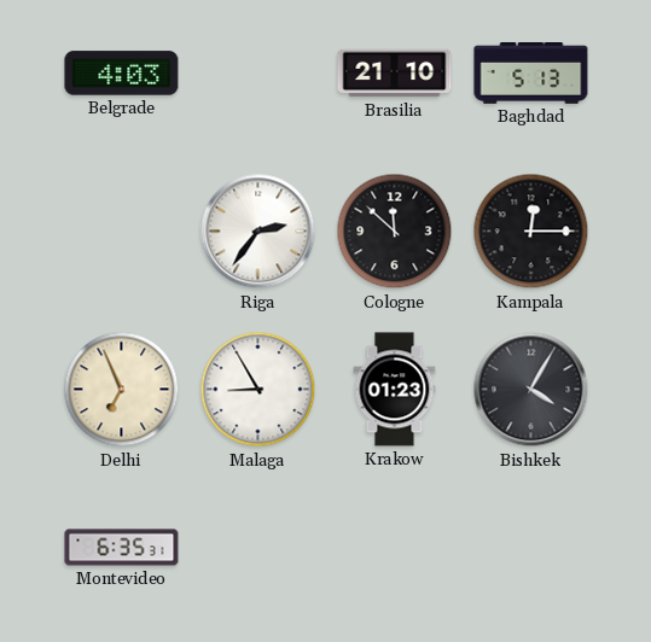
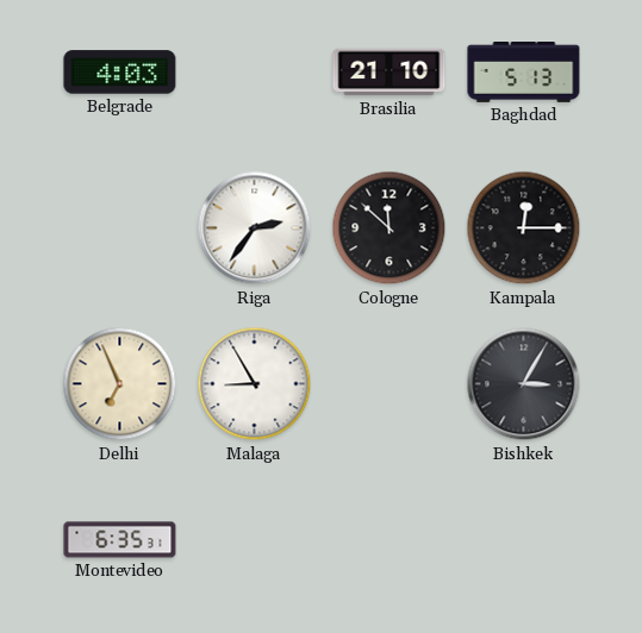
Krakow: 01:23 -> none
Bishkek: 4:05 -> 3:05
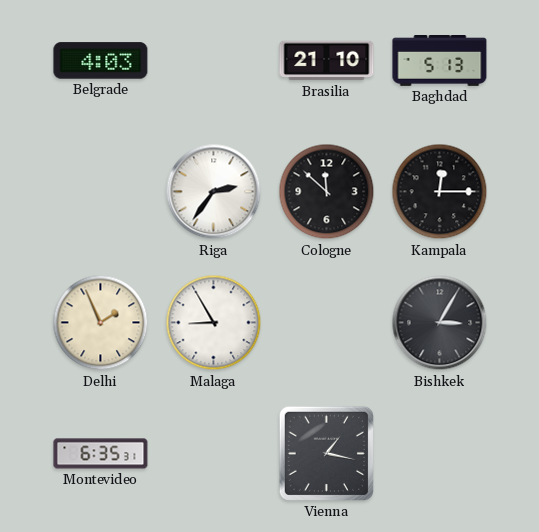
Delhi: 6:56 -> 1:56
Vienna: none -> 1:17
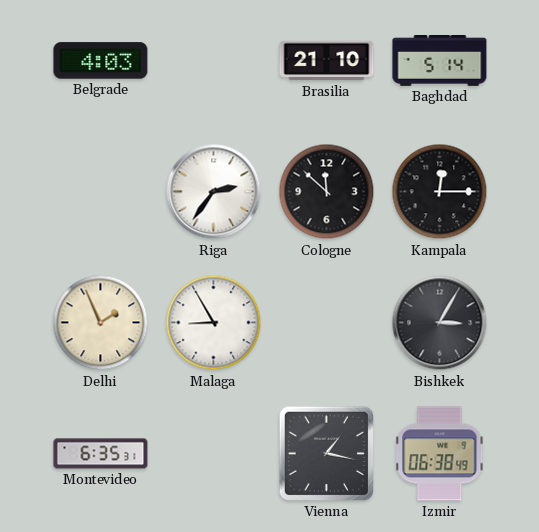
Baghdad: 5:13 -> 5:14
Izmir: none -> 06:38
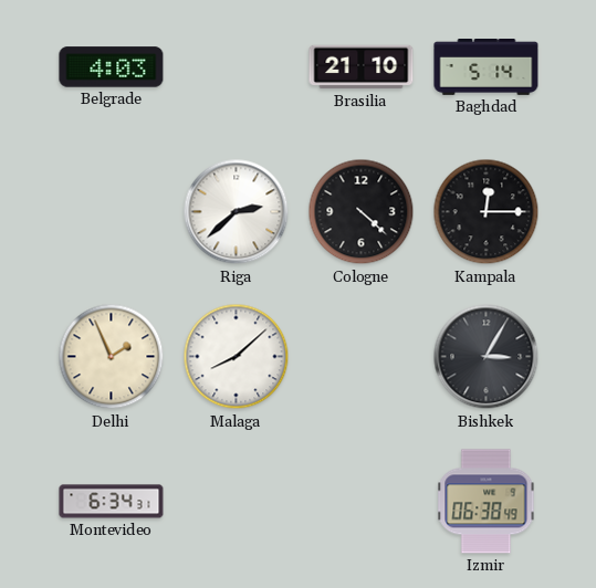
Riga: 2:36 -> 2:38
Cologne: 11:52 -> 4:22
Malaga: 8:55 -> 8:08
Montevideo: 6:35 -> 6:34
Vienna: 1:17 -> none
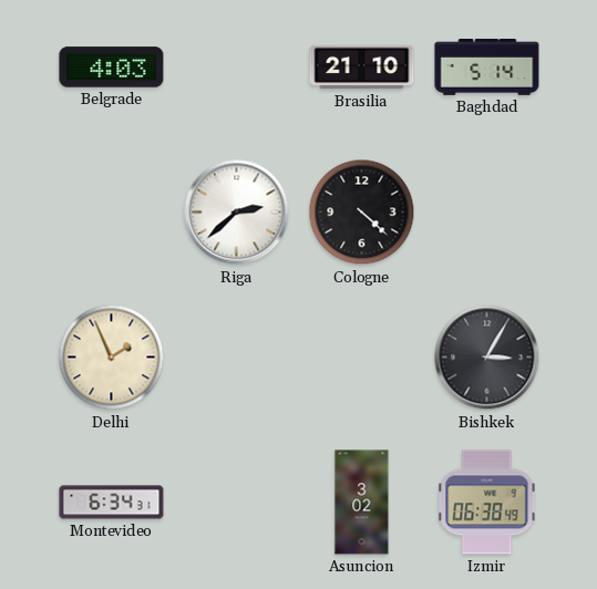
Kampala: 12:15 -> none
Malaga: 8:08 -> none
Asuncion: none -> 3:02
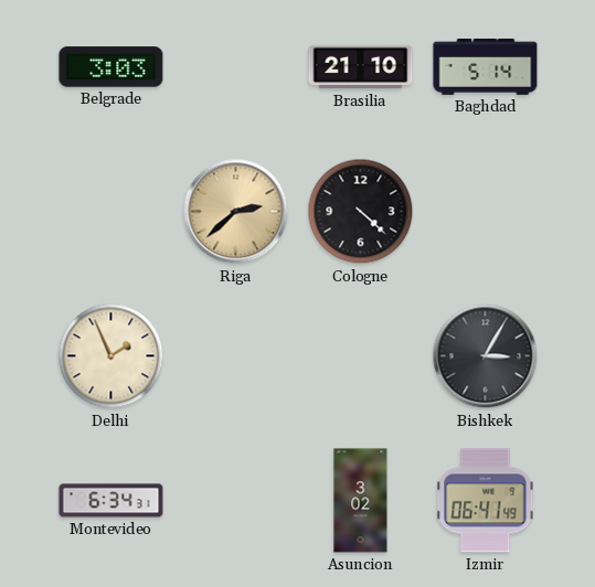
Belgrade: 4:03 -> 3:03
Riga dial: white -> champagne
Izmir: 06:38 -> 06:41
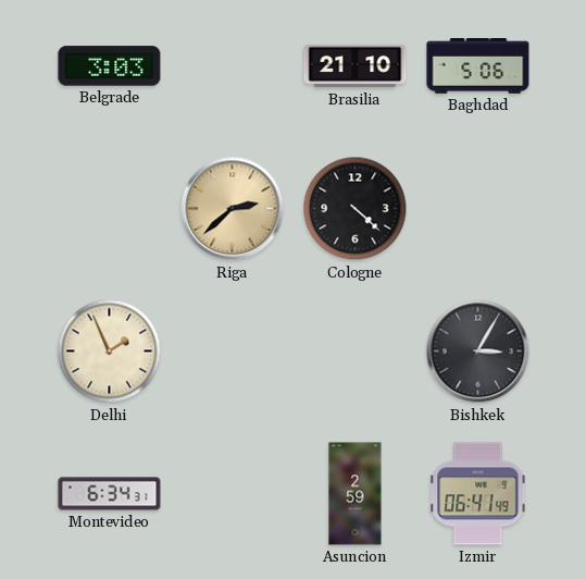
Baghdad: 5:14 -> 5:06
Asuncion: 3:02 -> 2:59
